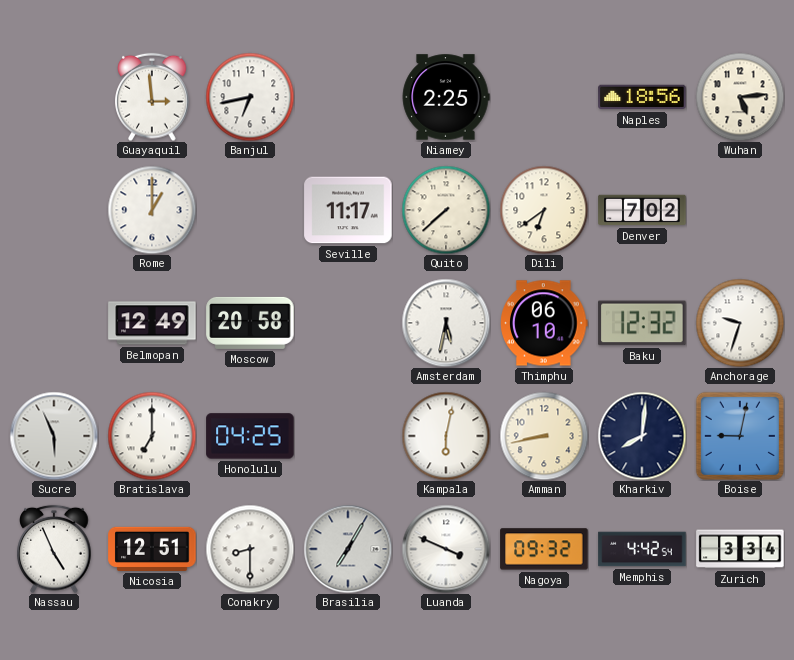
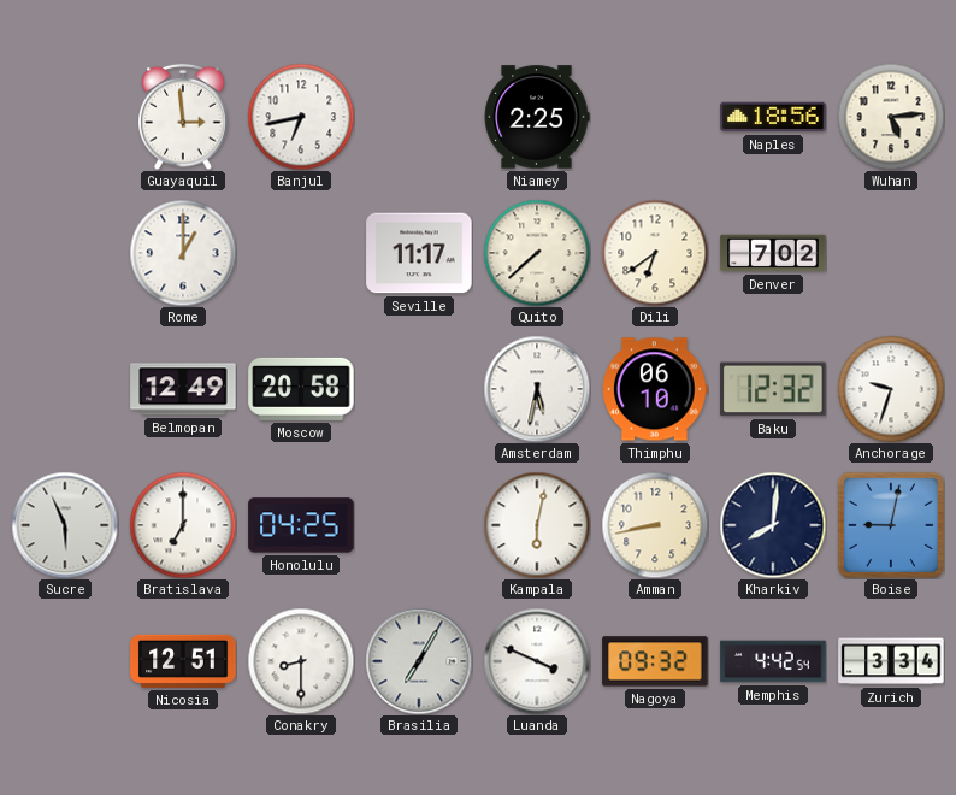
Nassau: 4:56 -> none
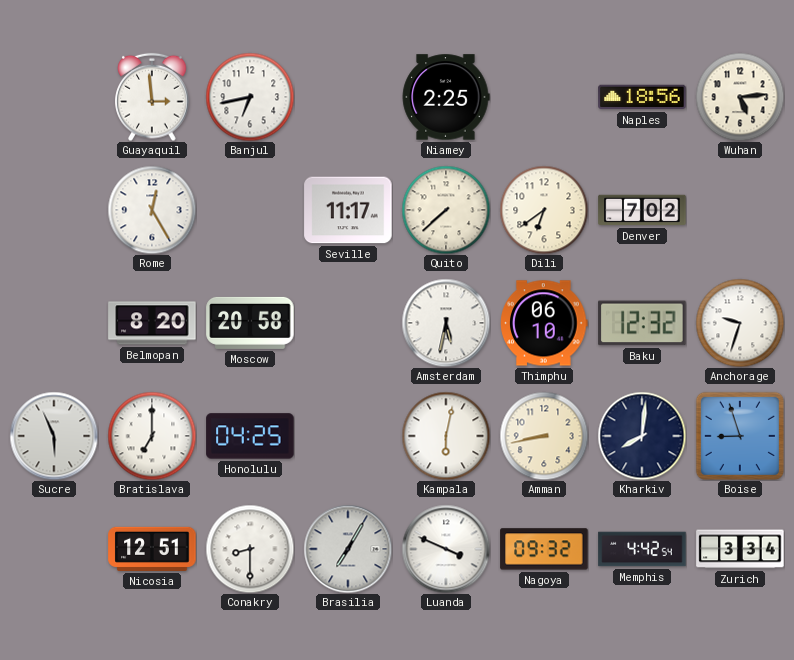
Rome: 1:00 -> 12:25
Belmopan: 12:49 -> 8:20
Boise: 9:02 -> 8:57
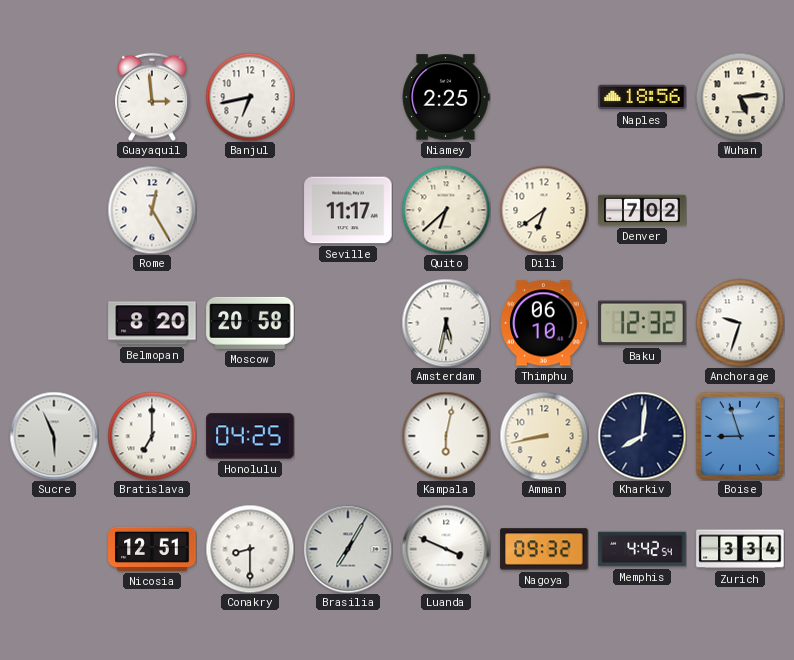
Quito: 7:38 -> 6:38
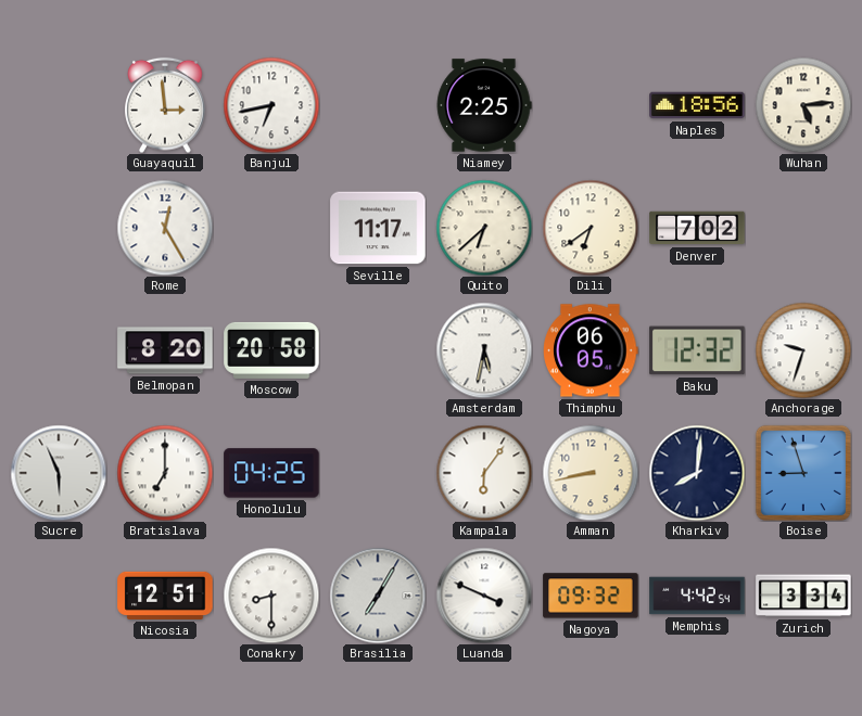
Thimphu: 06:10 -> 06:05
Kampala: 6:02 -> 6:06
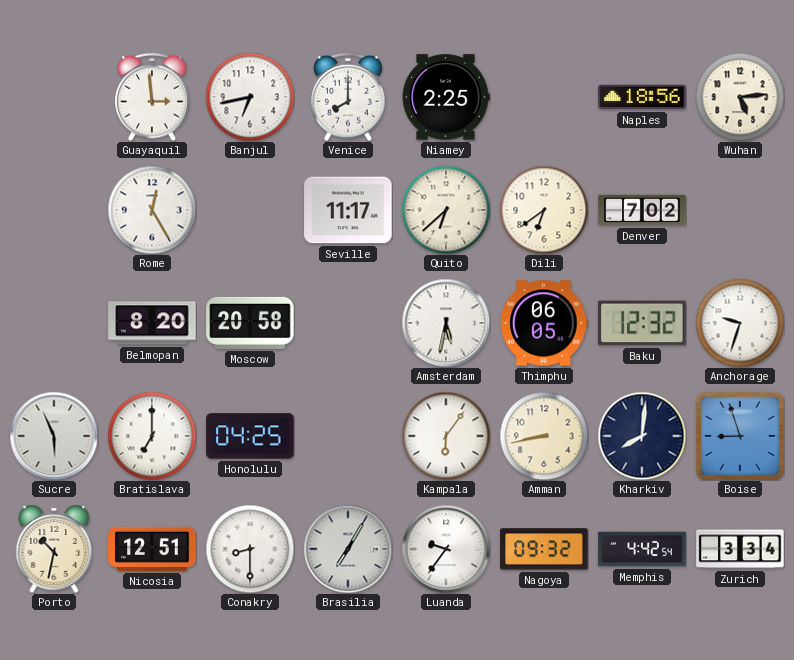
Venice: none -> 8:00
Porto: none -> 10:32
Luanda: 3:49 -> 9:36
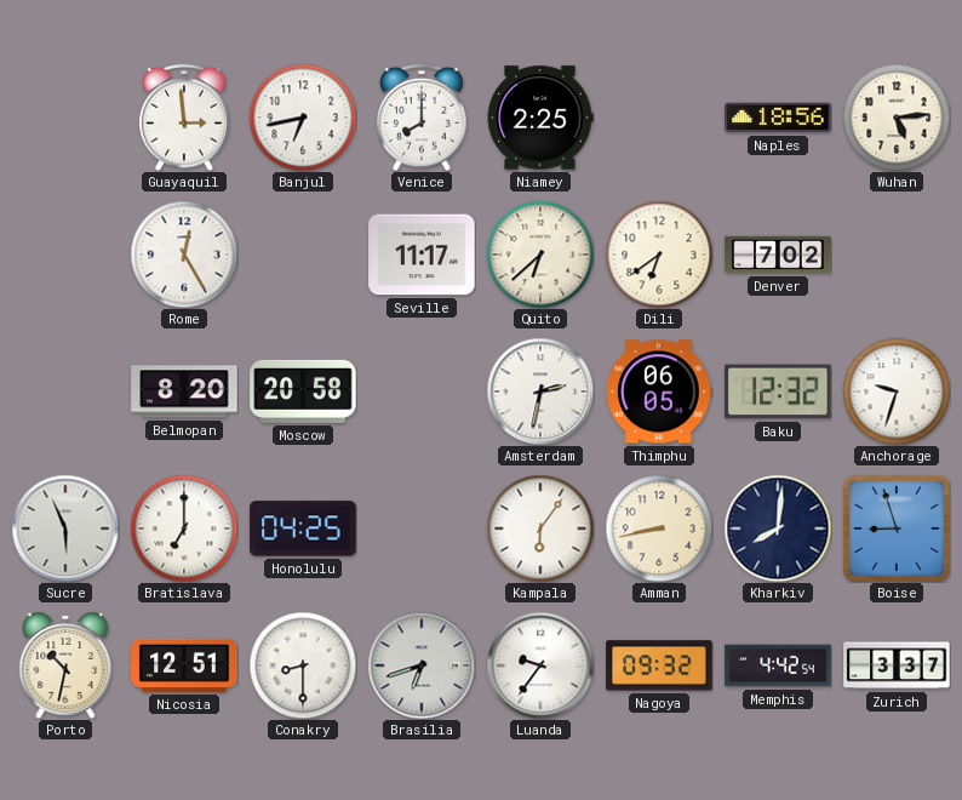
Amsterdam: 5:32 -> 2:32
Brasilia: 7:05 -> 6:42
Zurich: 3:34 -> 3:37
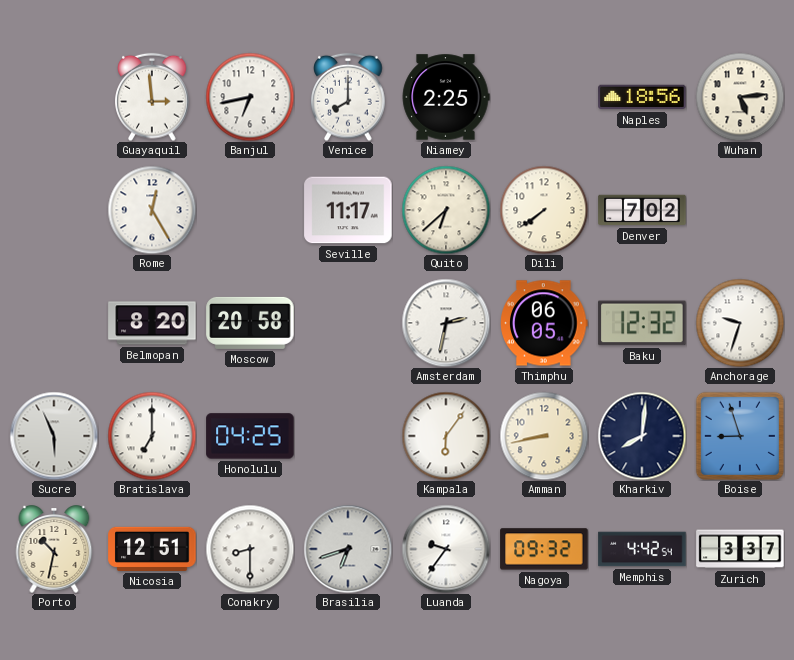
Dili: 6:39 -> 7:39
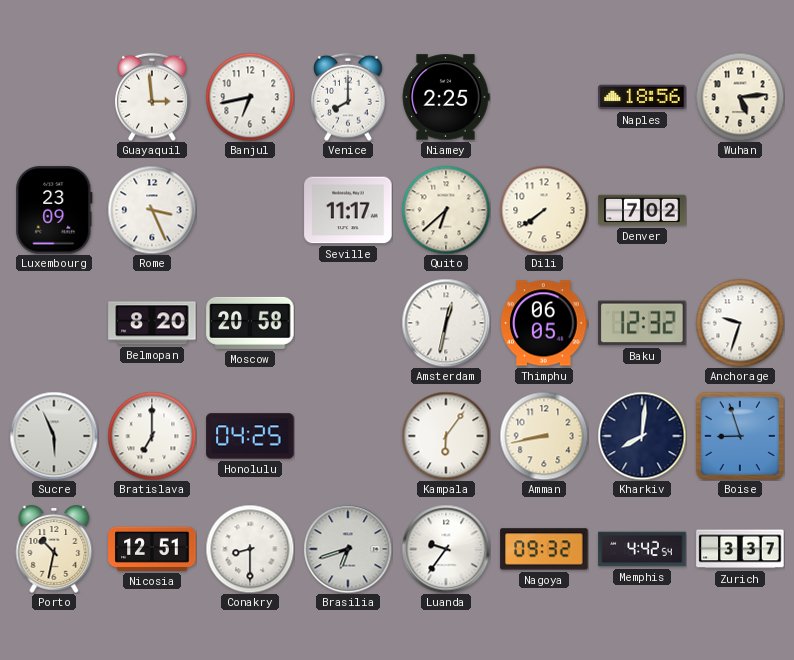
Luxembourg: none -> 23:09
Rome: 12:25 -> 3:26
Amsterdam: 2:32 -> 12:32
